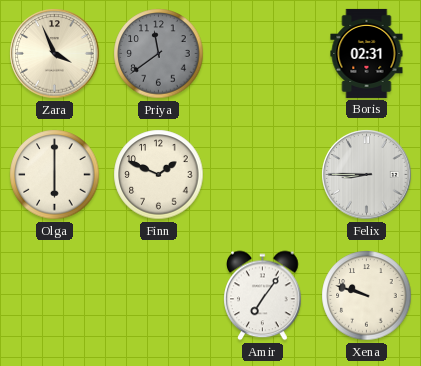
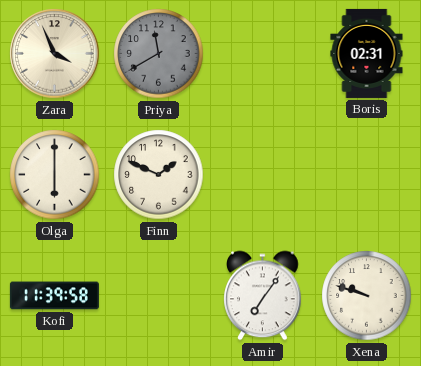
Priya: 11:39 -> 11:40
Felix: 8:45 -> none
Kofi: none -> 11:39
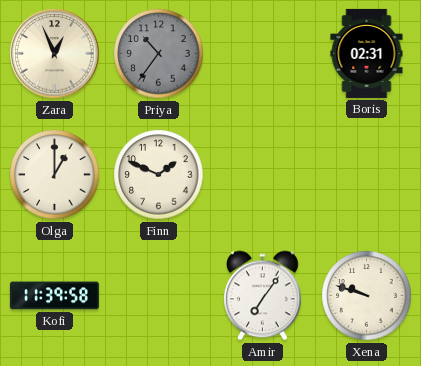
Zara: 3:56 -> 12:56
Priya: 11:40 -> 10:36
Olga: 6:00 -> 1:00
